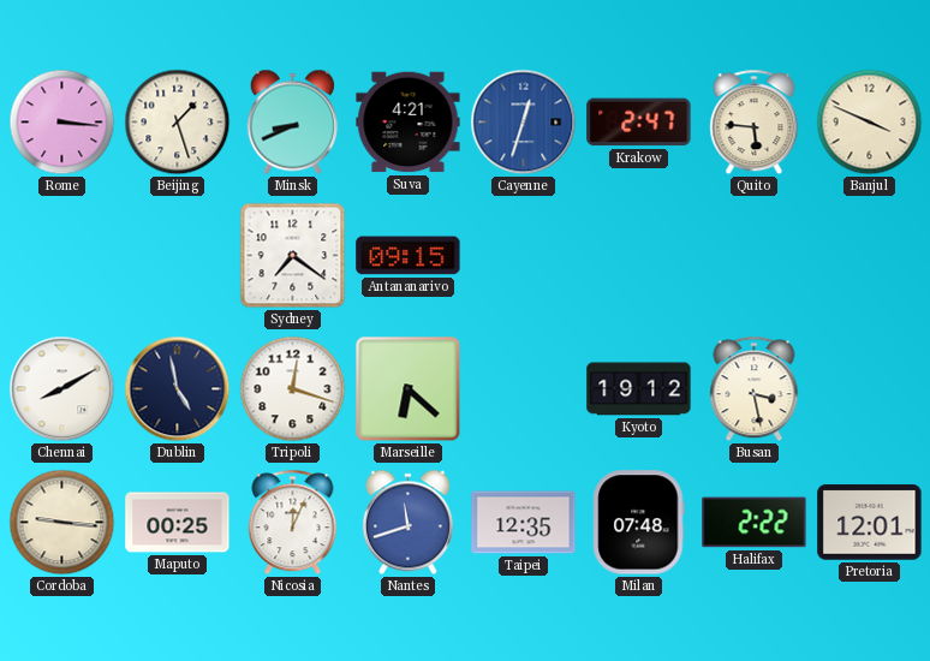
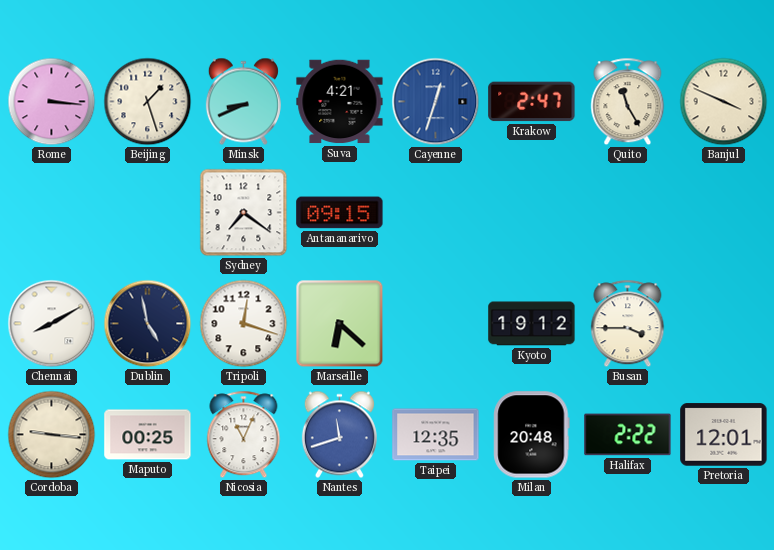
Quito: 5:46 -> 11:25
Busan: 3:28 -> 3:45
Nicosia: 12:04 -> 11:04
Milan: 07:48 -> 20:48
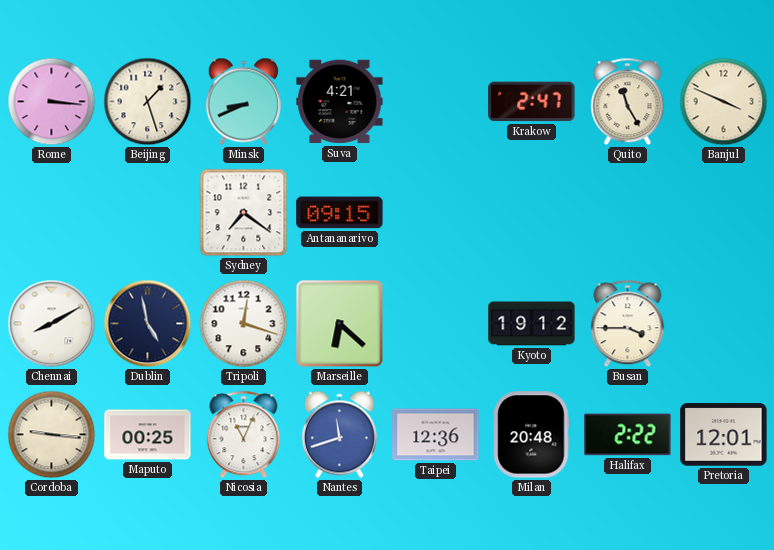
Cayenne: 12:33 -> none
Taipei: 12:35 -> 12:36
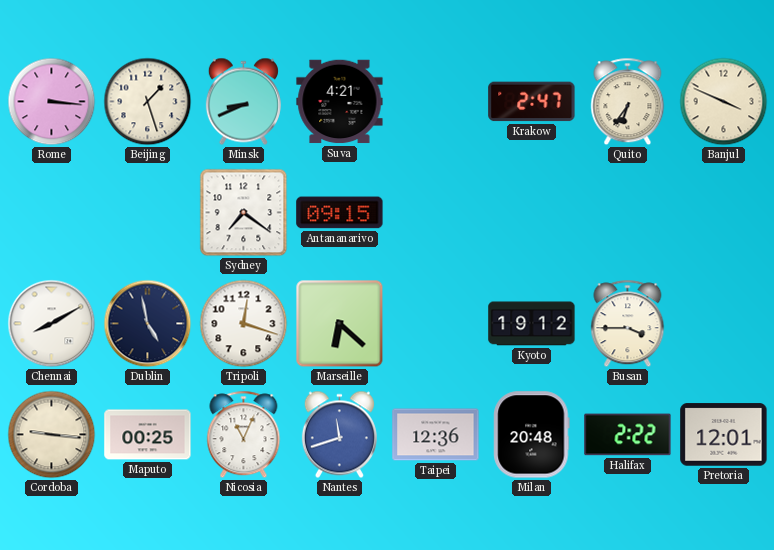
Quito: 11:25 -> 6:36
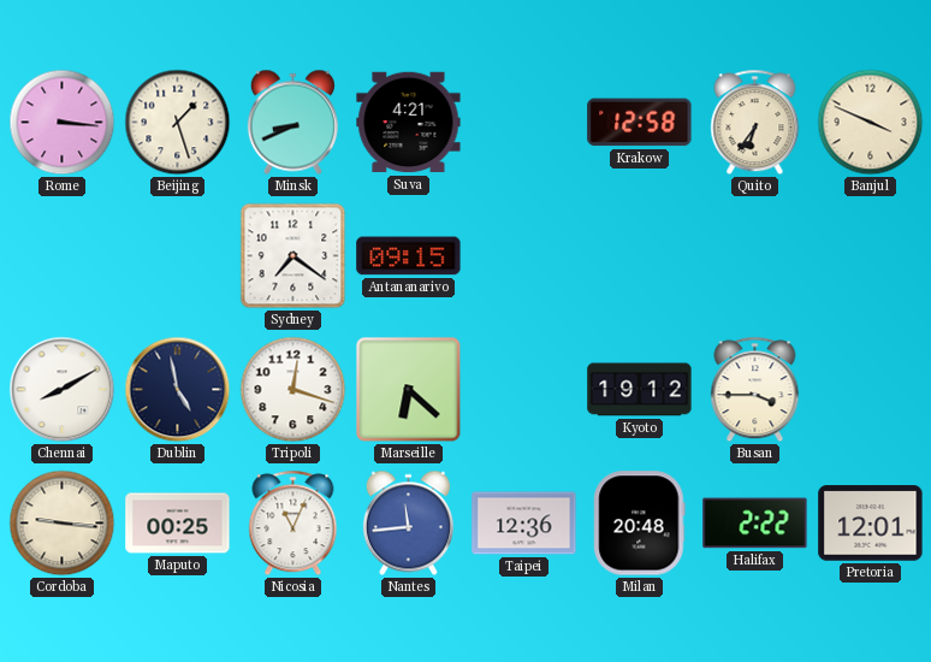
Krakow: 2:47 -> 12:58
Nantes: 11:42 -> 11:44
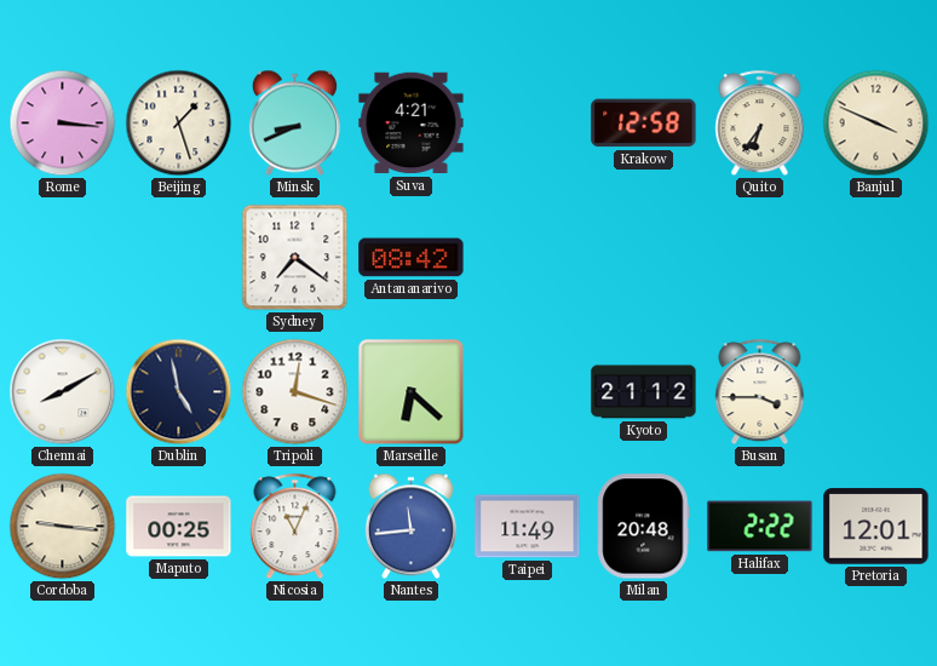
Antananarivo: 09:15 -> 08:42
Kyoto: 19:12 -> 21:12
Taipei: 12:36 -> 11:49
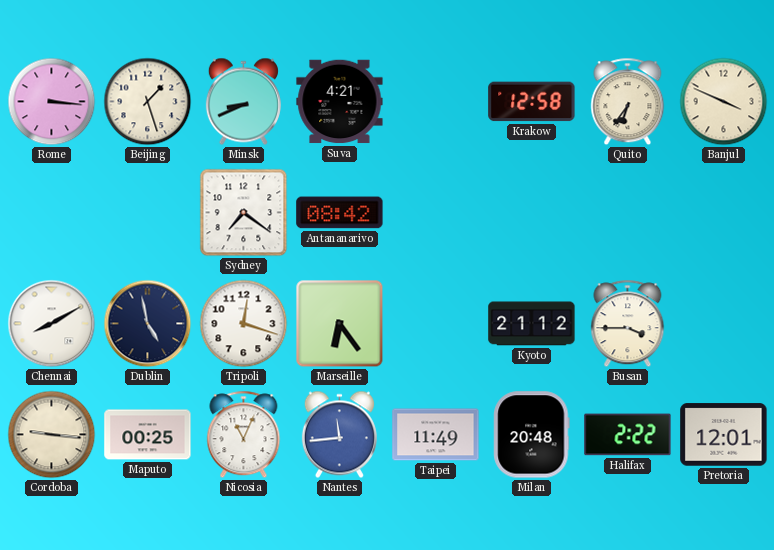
Marseille: 6:22 -> 6:24
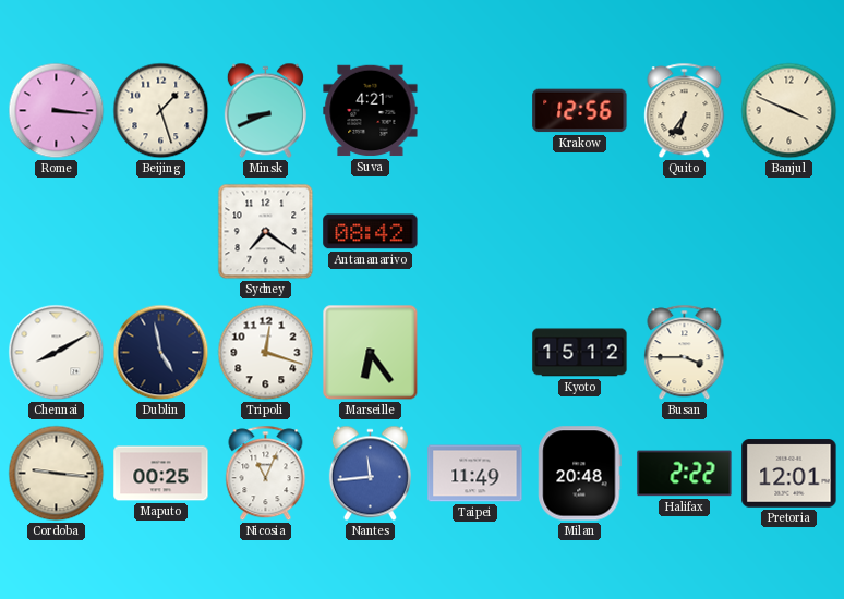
Krakow: 12:58 -> 12:56
Kyoto: 21:12 -> 15:12
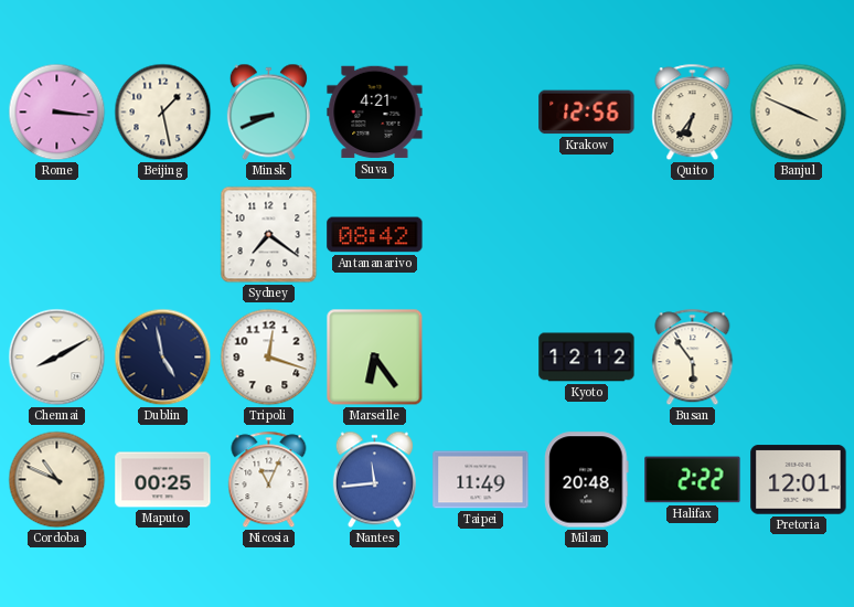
Beijing: 1:27 -> 1:28
Kyoto: 15:12 -> 12:12
Busan: 3:45 -> 5:54
Cordoba: 9:16 -> 10:49
